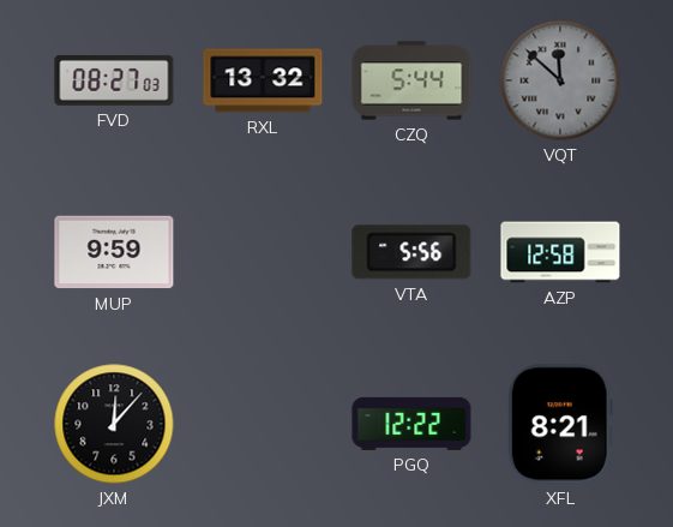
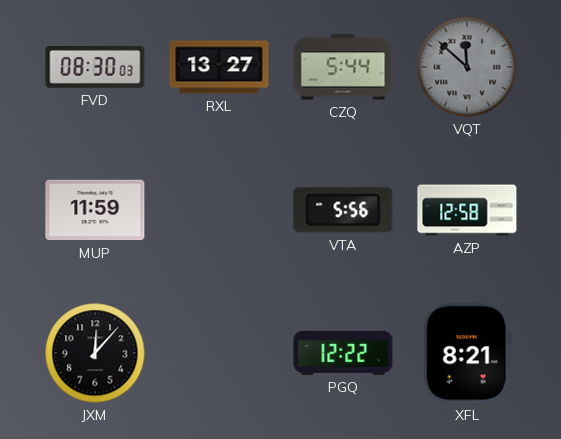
FVD: 08:27 -> 08:30
RXL: 13:32 -> 13:27
MUP: 9:59 -> 11:59
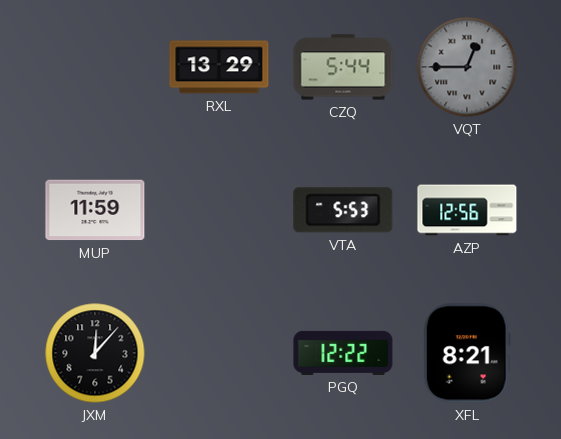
FVD: 08:30 -> none
RXL: 13:27 -> 13:29
VQT: 11:52 -> 12:45
VTA: 5:56 -> 5:53
AZP: 12:58 -> 12:56
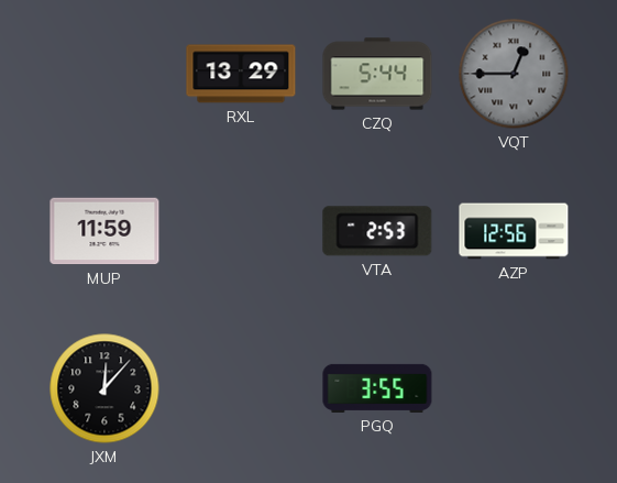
VTA: 5:53 -> 2:53
PGQ: 12:22 -> 3:55
XFL: 8:21 -> none
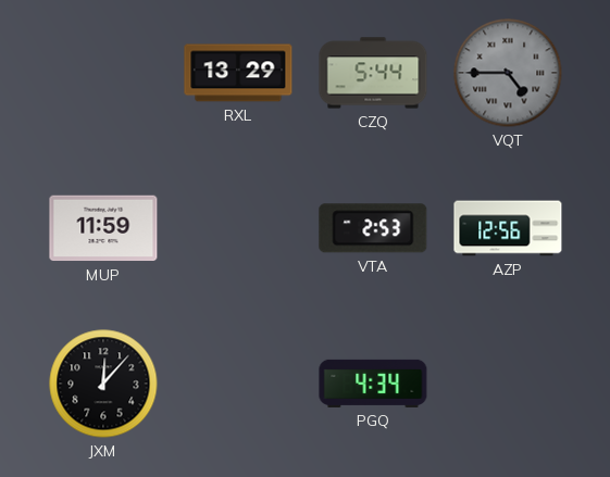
VQT: 12:45 -> 4:45
PGQ: 3:55 -> 4:34
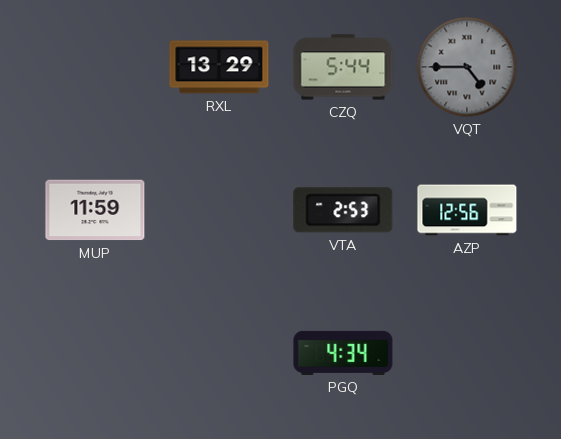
JXM: 12:07 -> none
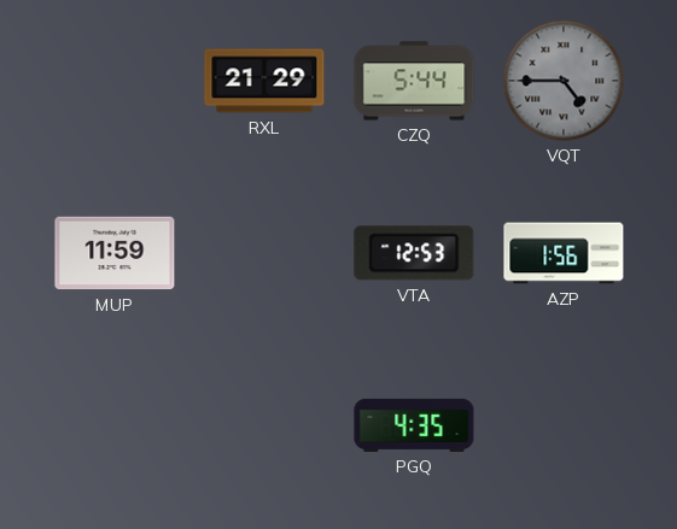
RXL: 13:29 -> 21:29
VTA: 2:53 -> 12:53
AZP: 12:56 -> 1:56
PGQ: 4:34 -> 4:35
